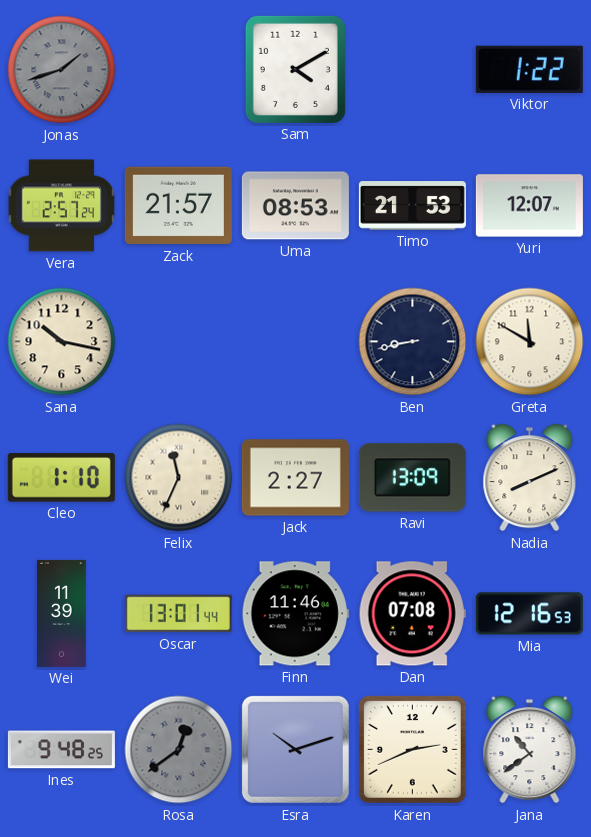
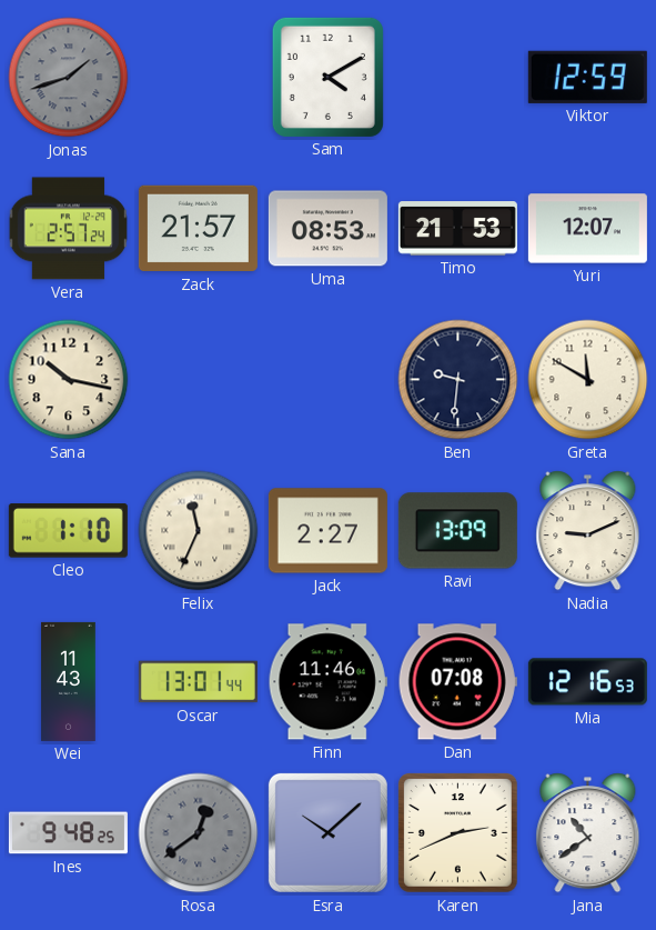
Viktor: 1:22 -> 12:59
Ben: 8:43 -> 9:31
Nadia: 8:11 -> 9:11
Wei: 11:39 -> 11:43
Esra: 10:12 -> 10:08
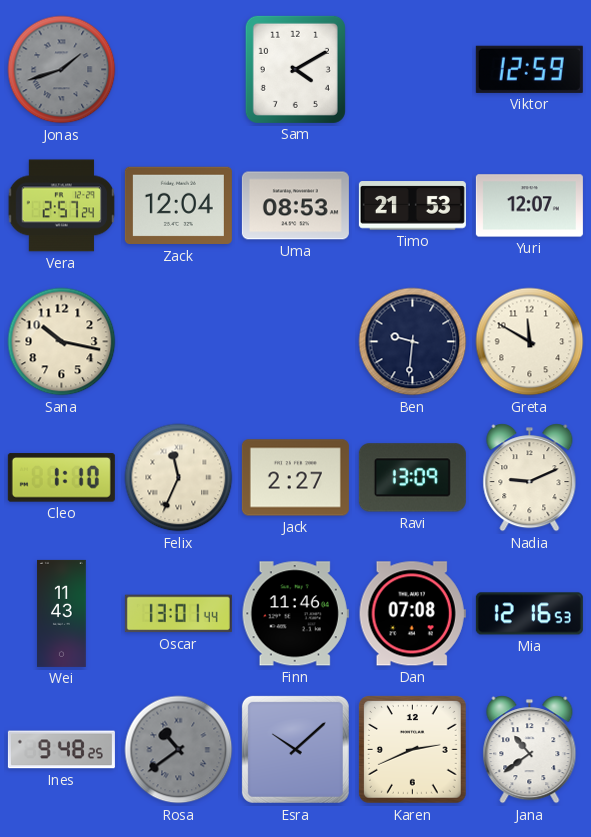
Zack: 21:57 -> 12:04
Rosa: 12:39 -> 10:39
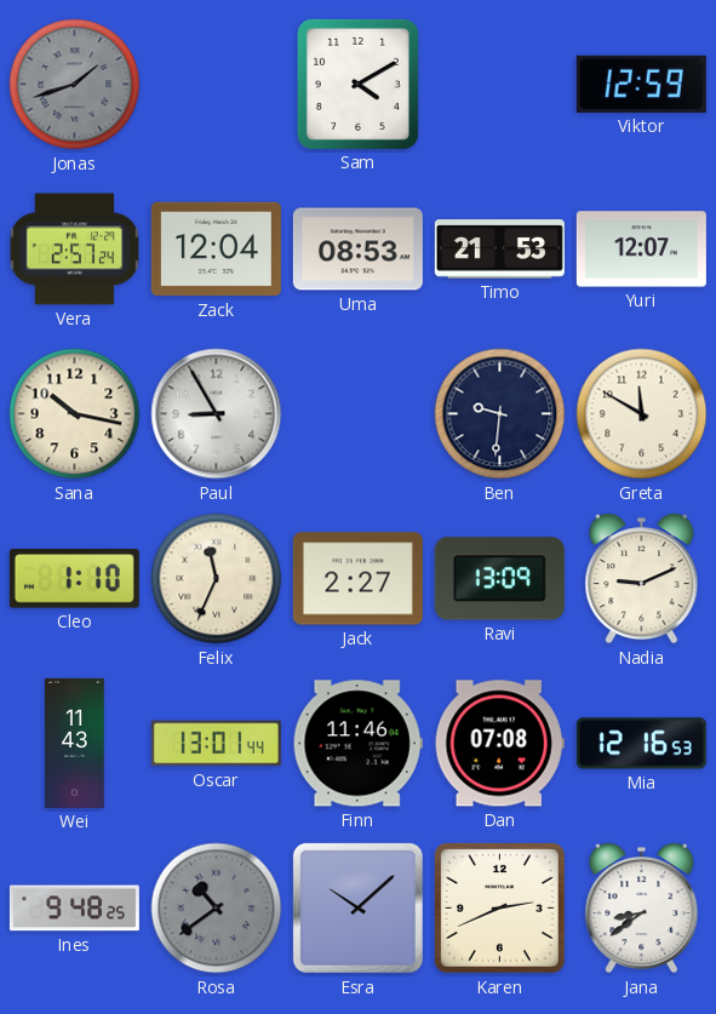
Paul: none -> 8:55
Jana: 10:39 -> 8:39
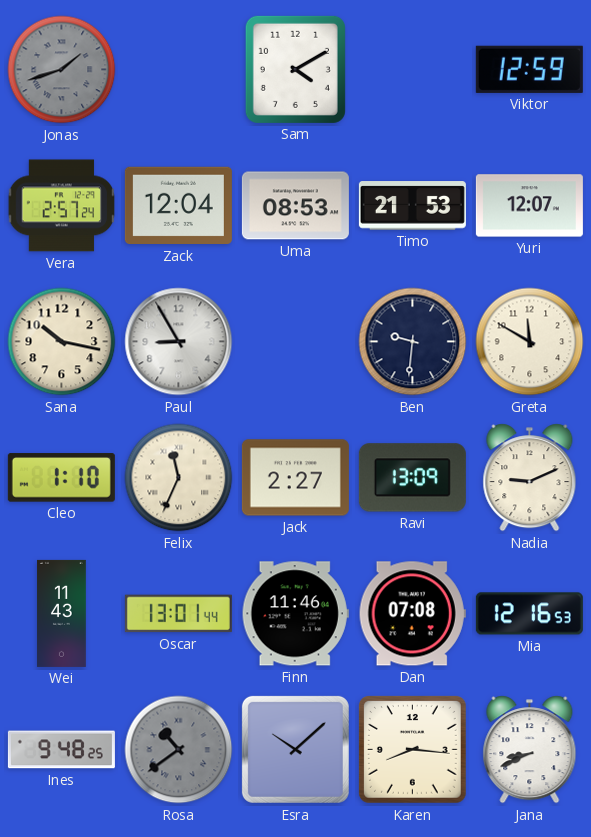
Karen: 2:41 -> 8:16
Jana: 8:39 -> 8:41
